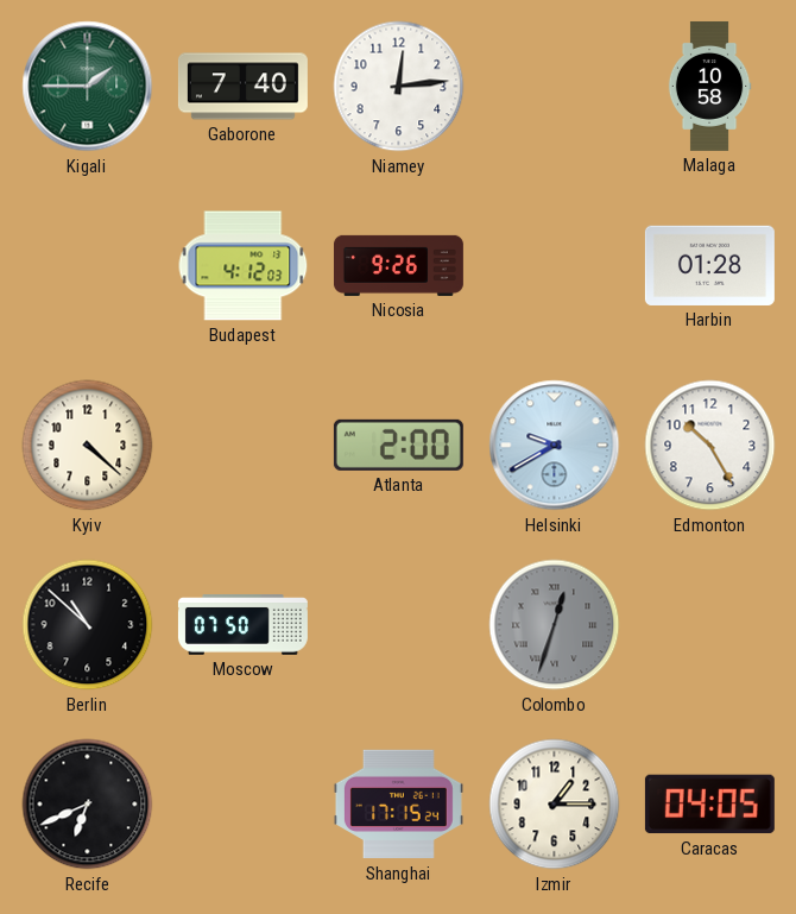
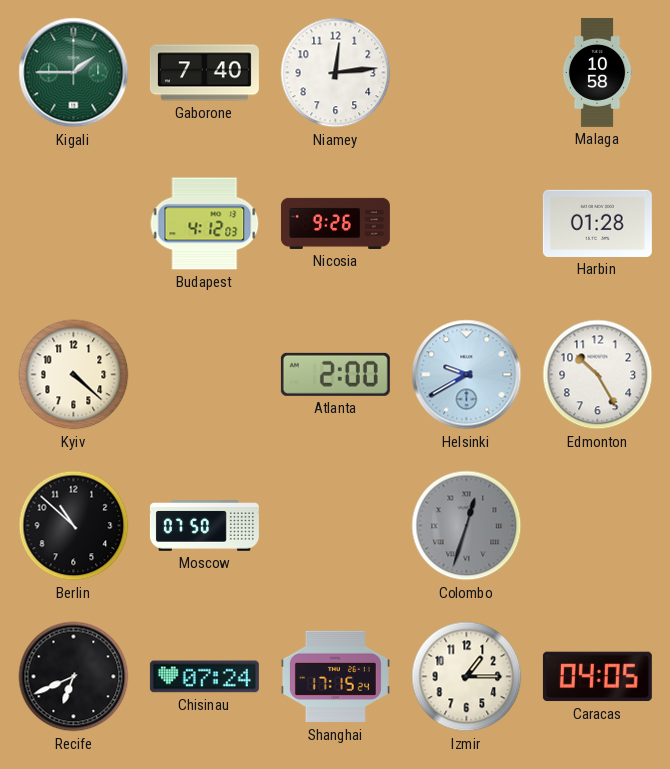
Chisinau: none -> 07:24
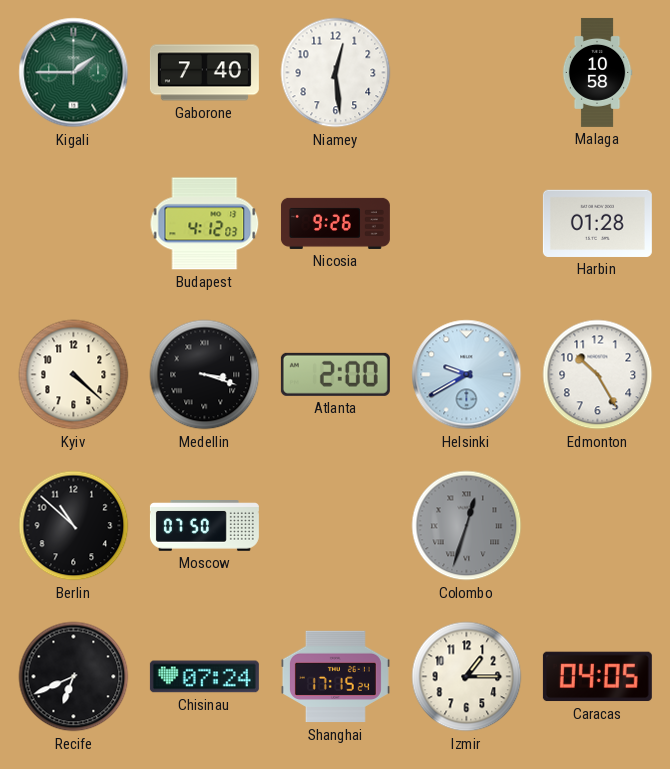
Niamey: 12:14 -> 12:29
Medellin: none -> 3:18
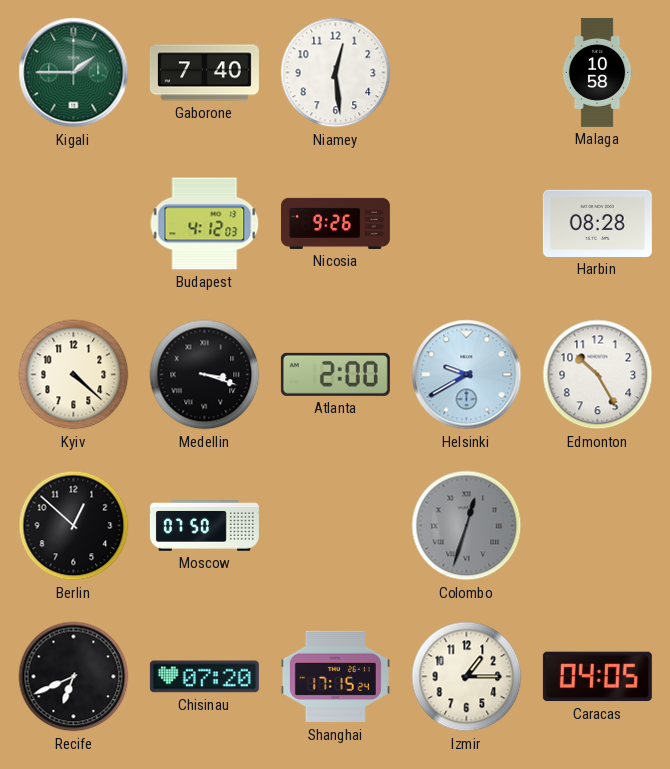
Harbin: 01:28 -> 08:28
Berlin: 10:52 -> 12:52
Chisinau: 07:24 -> 07:20
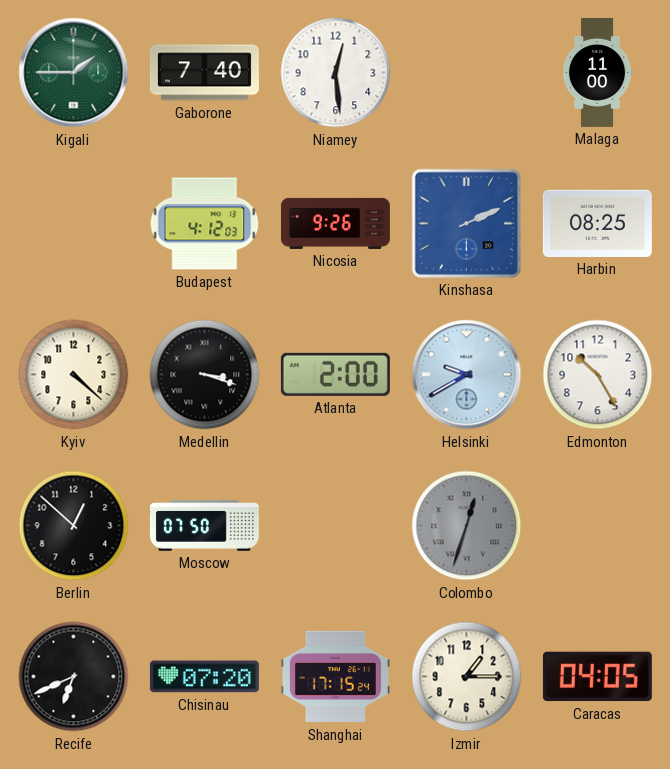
Malaga: 10:58 -> 11:00
Kinshasa: none -> 2:11
Harbin: 08:28 -> 08:25
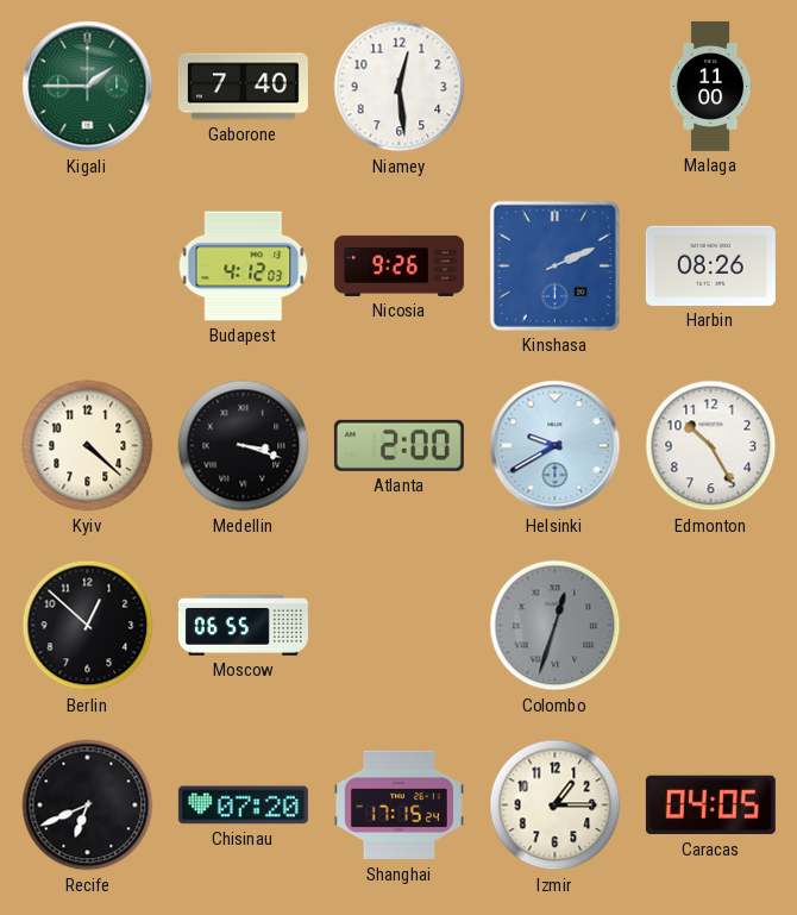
Harbin: 08:25 -> 08:26
Moscow: 07:50 -> 06:55
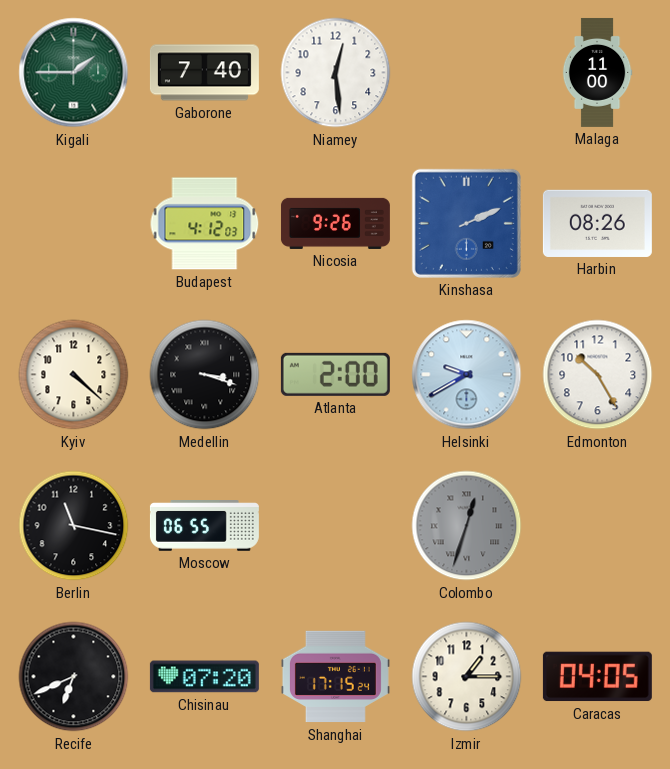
Berlin: 12:52 -> 11:17
